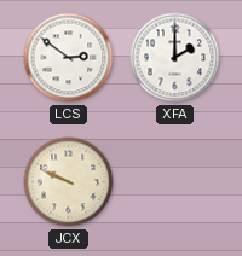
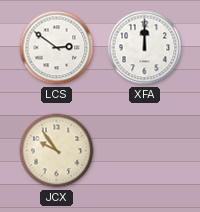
XFA: 2:00 -> 12:00
JCX: 9:49 -> 9:54
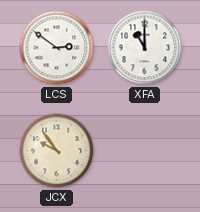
XFA: 12:00 -> 11:00
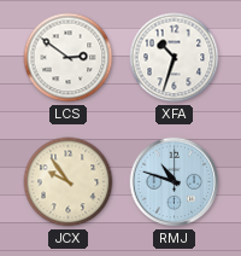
XFA: 11:00 -> 10:33
RMJ: none -> 10:48
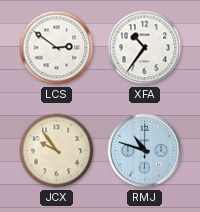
XFA: 10:33 -> 10:36
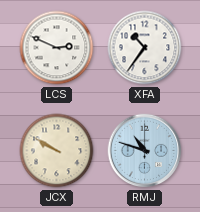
LCS: 2:51 -> 2:49
JCX: 9:54 -> 9:50
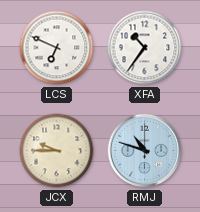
LCS: 2:49 -> 6:49
JCX: 9:50 -> 9:45
